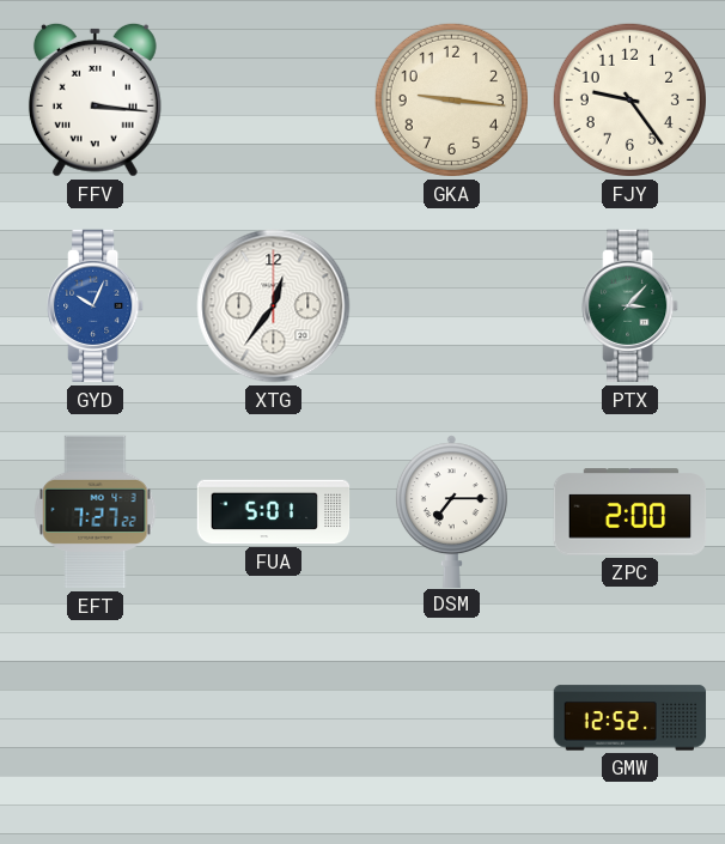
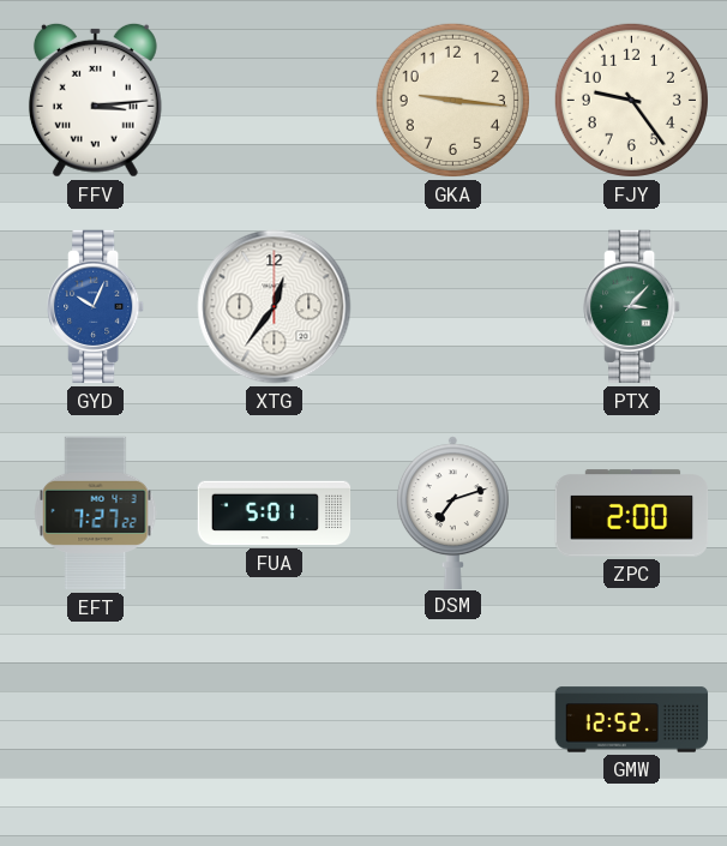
FFV: 3:16 -> 3:14
DSM: 7:15 -> 7:12
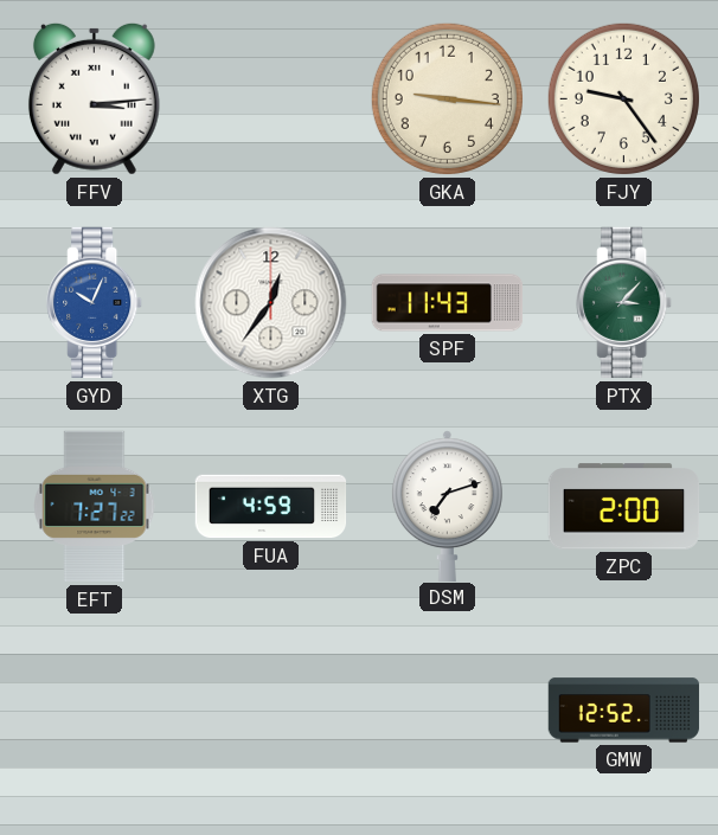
SPF: none -> 11:43
FUA: 5:01 -> 4:59
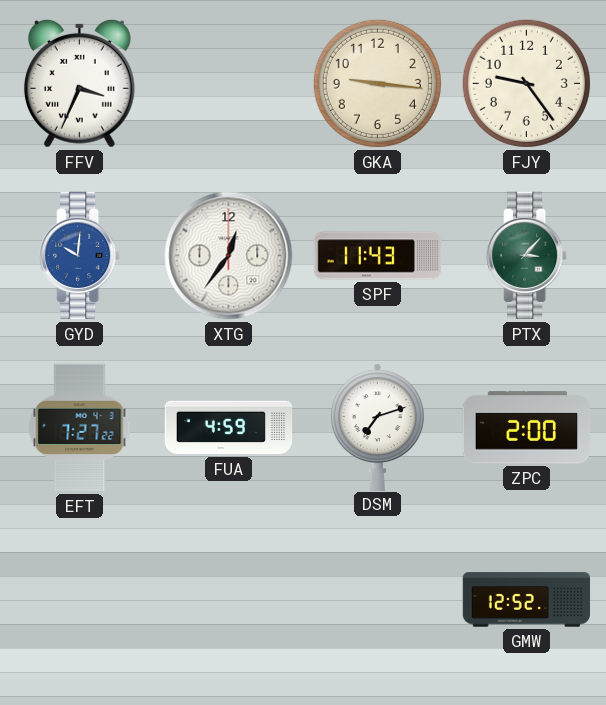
FFV: 3:14 -> 3:34
GYD: 10:04 -> 10:01
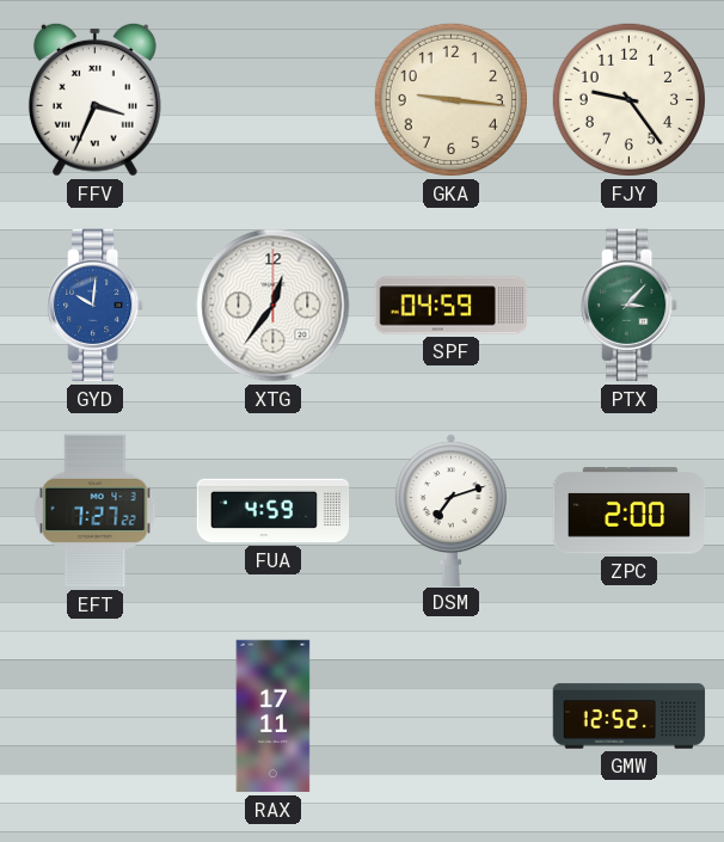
SPF: 11:43 -> 04:59
RAX: none -> 17:11
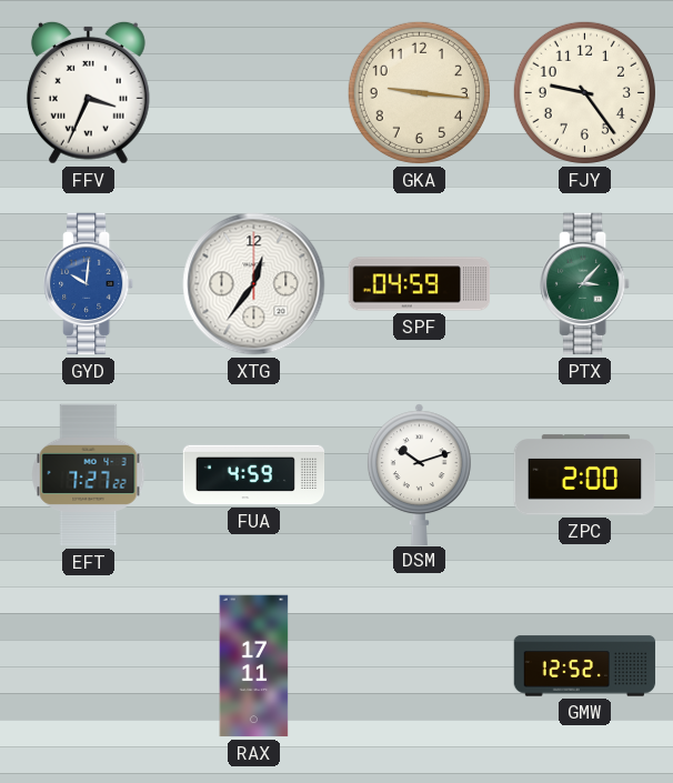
DSM: 7:12 -> 10:12
